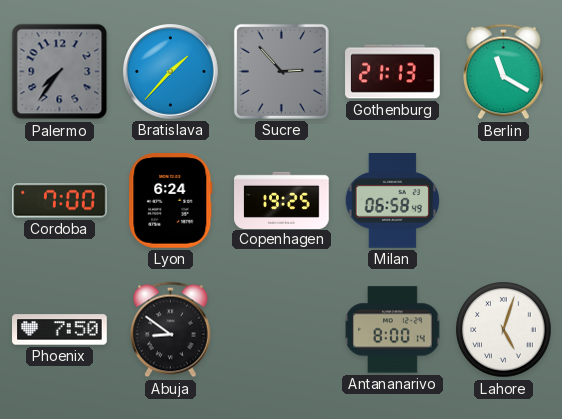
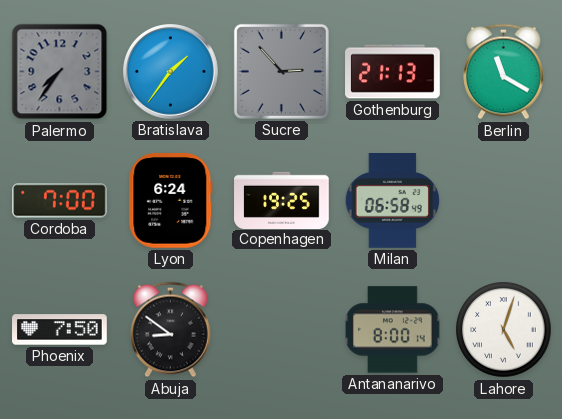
Bratislava: 1:37 -> 1:36
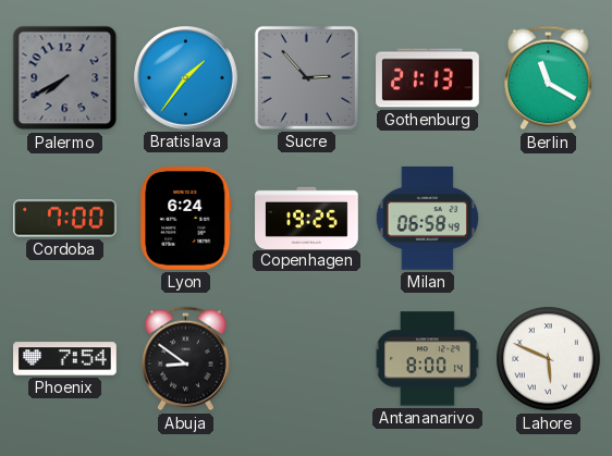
Palermo: 7:36 -> 7:40
Phoenix: 7:50 -> 7:54
Lahore: 5:03 -> 5:49
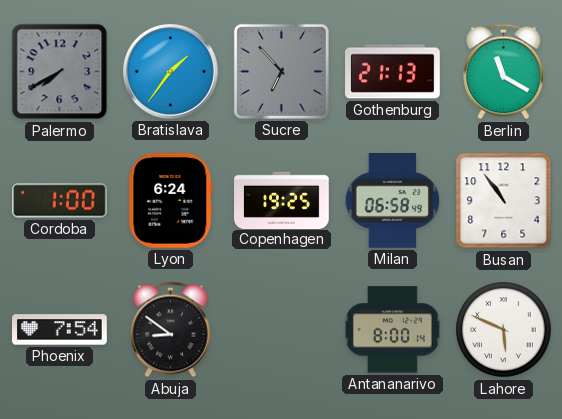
Sucre: 2:53 -> 6:53
Cordoba: 7:00 -> 1:00
Busan: none -> 10:54
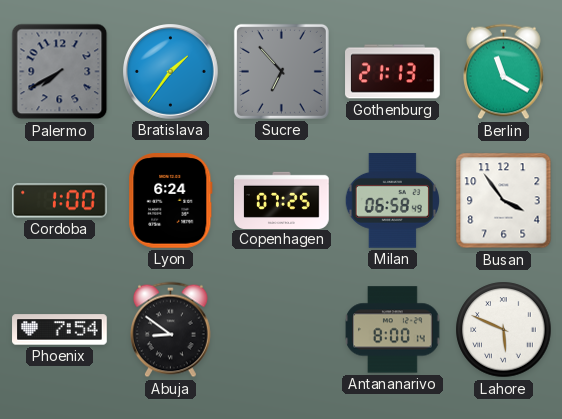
Copenhagen: 19:25 -> 07:25
Busan: 10:54 -> 3:54
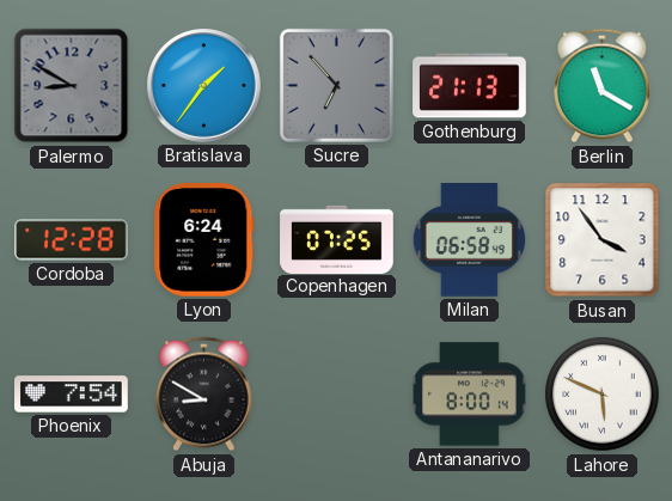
Palermo: 7:40 -> 8:50
Cordoba: 1:00 -> 12:28
Abuja: 8:51 -> 8:50
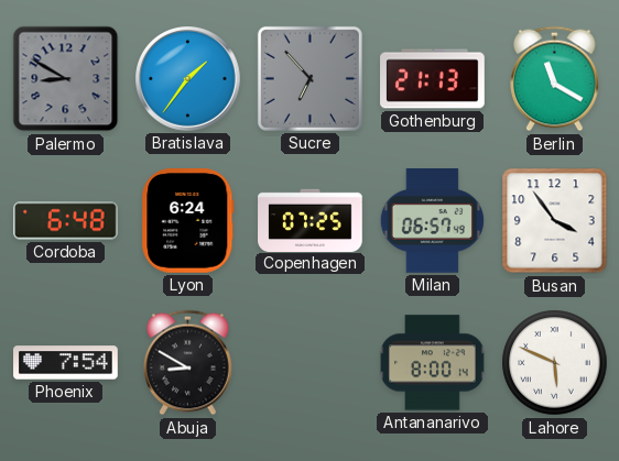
Cordoba: 12:28 -> 6:48
Milan: 06:58 -> 06:57
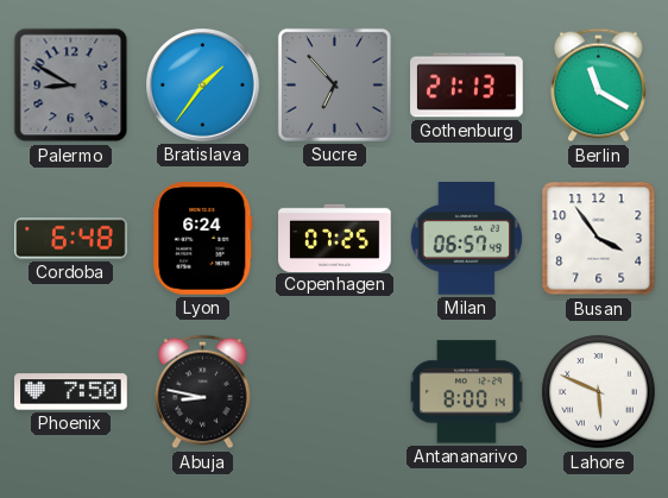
Phoenix: 7:54 -> 7:50
Abuja: 8:50 -> 8:47
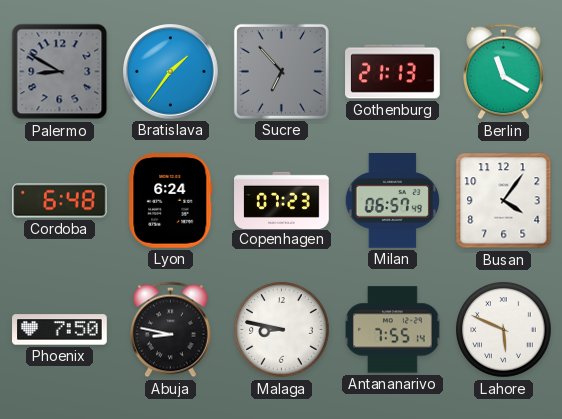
Copenhagen: 07:25 -> 07:23
Busan: 3:54 -> 4:06
Malaga: none -> 8:47
Antananarivo: 8:00 -> 7:55
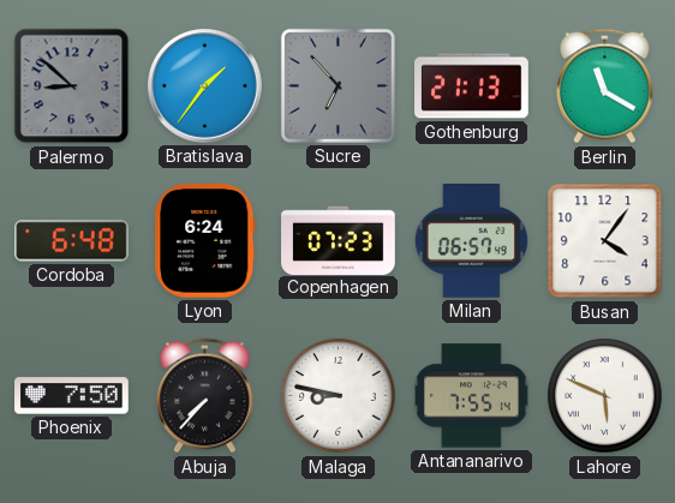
Palermo: 8:50 -> 8:52
Abuja: 8:47 -> 7:37
